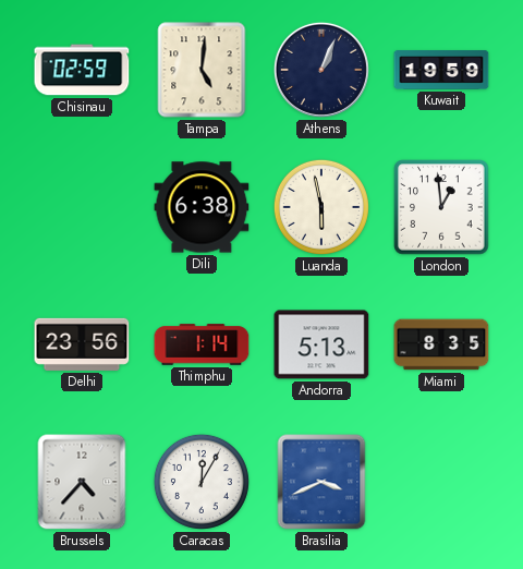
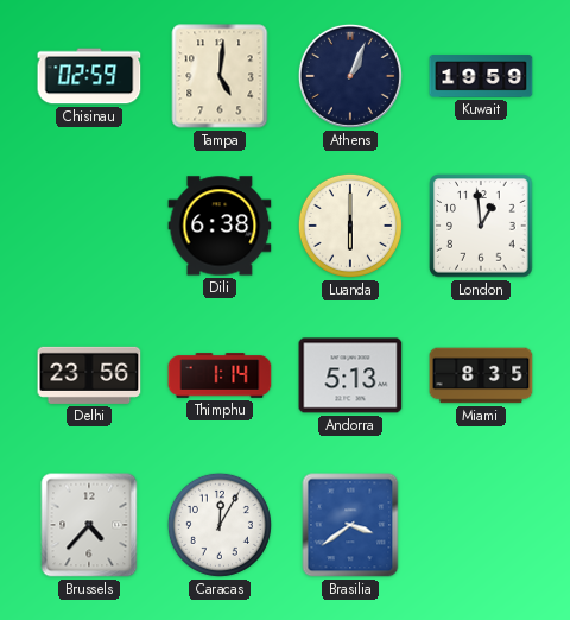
Luanda: 5:58 -> 6:00
Brasilia: 3:41 -> 3:39
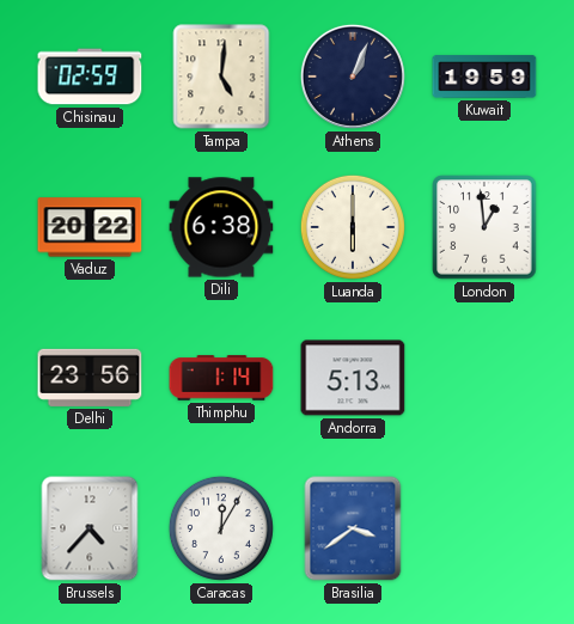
Vaduz: none -> 20:22
Miami: 8:35 -> none
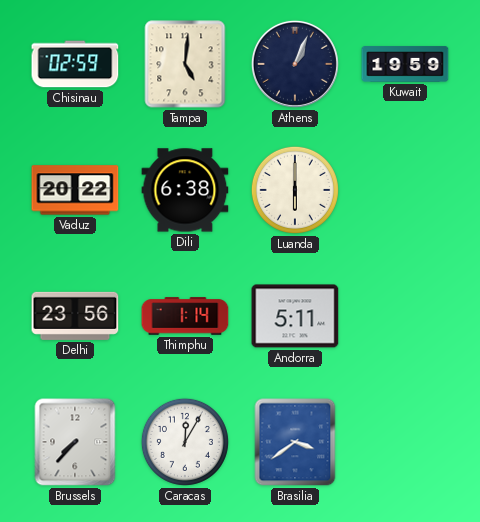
London: 12:59 -> none
Andorra: 5:13 -> 5:11
Brussels: 4:37 -> 7:37
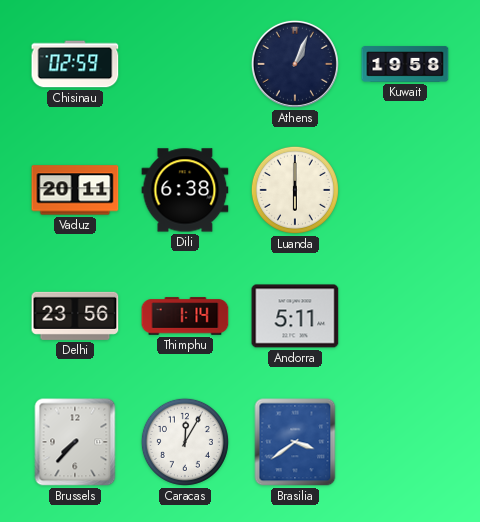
Tampa: 5:01 -> none
Kuwait: 19:59 -> 19:58
Vaduz: 20:22 -> 20:11
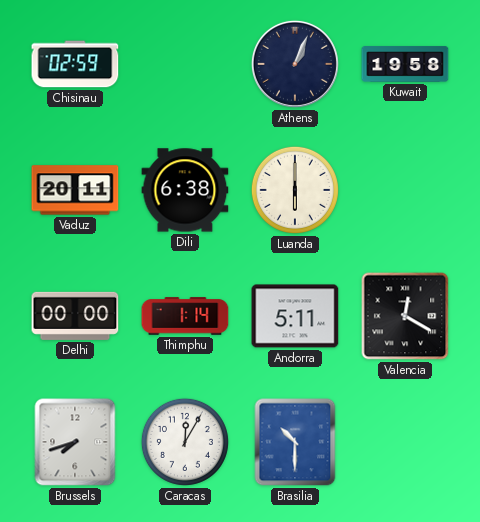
Delhi: 23:56 -> 00:00
Valencia: none -> 12:20
Brussels: 7:37 -> 7:42
Brasilia: 3:39 -> 10:30
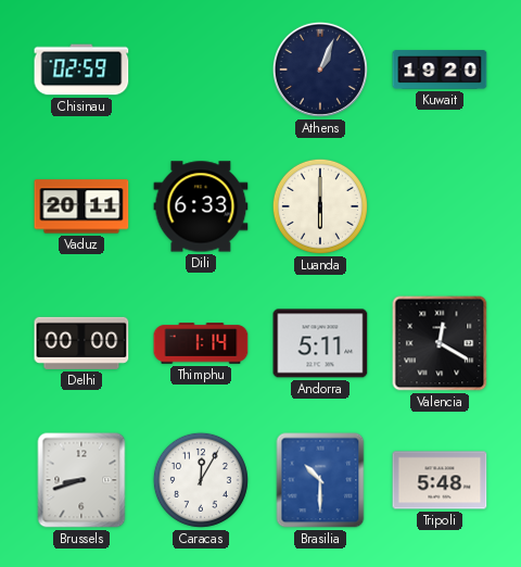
Kuwait: 19:58 -> 19:20
Dili: 6:38 -> 6:33
Brussels: 7:42 -> 8:42
Tripoli: none -> 5:48
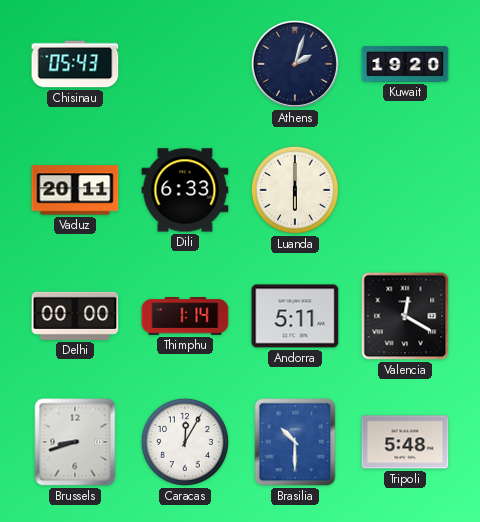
Chisinau: 02:59 -> 05:43
Athens: 1:04 -> 2:03
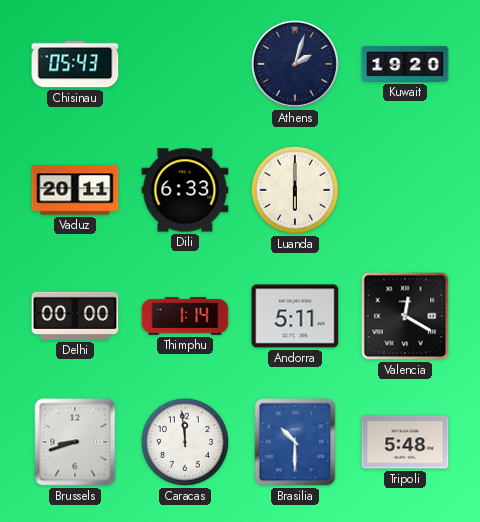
Caracas: 12:05 -> 11:59
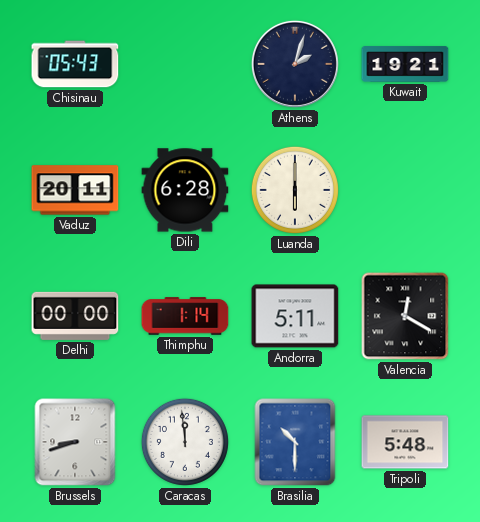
Kuwait: 19:20 -> 19:21
Dili: 6:33 -> 6:28
